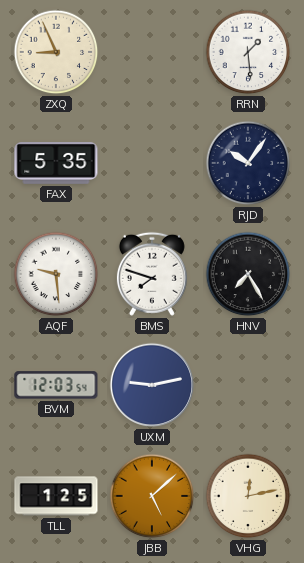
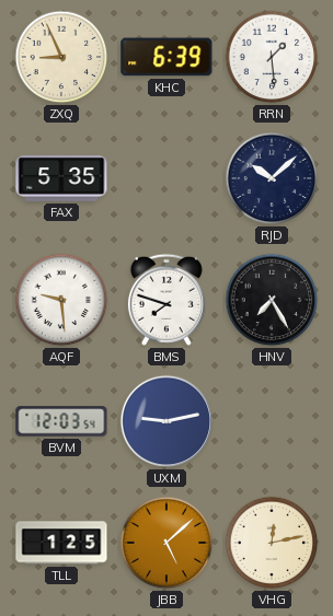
KHC: none -> 6:39
RJD: 10:06 -> 10:08
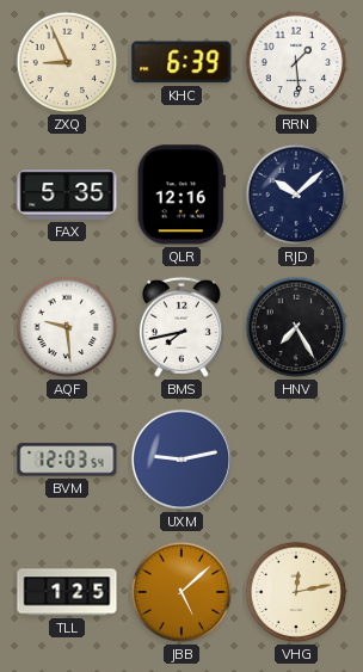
QLR: none -> 12:16
BMS: 7:48 -> 7:43
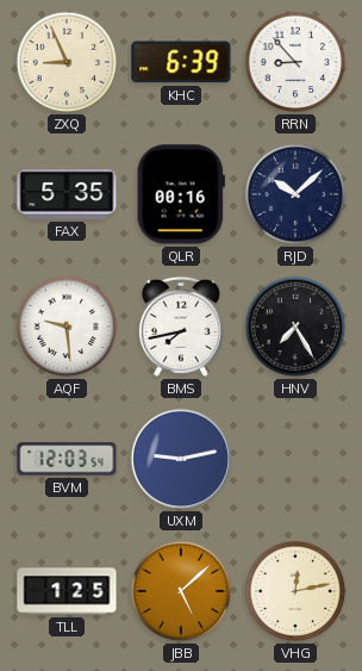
RRN: 1:29 -> 8:53
QLR: 12:16 -> 00:16
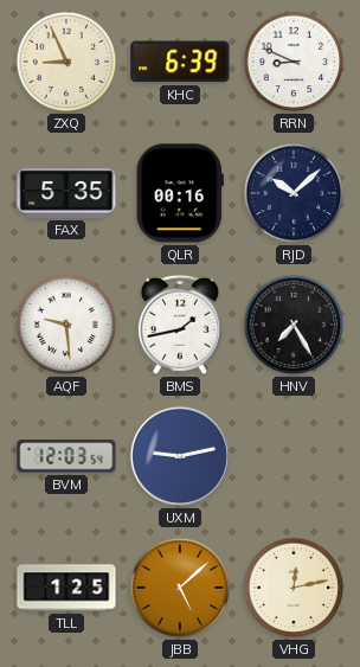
RRN: 8:53 -> 8:49
BMS: 7:43 -> 1:43
